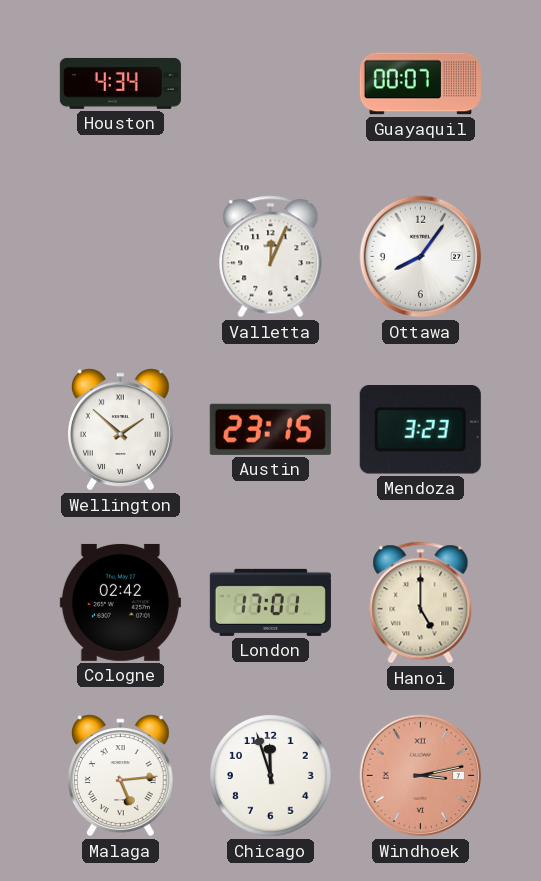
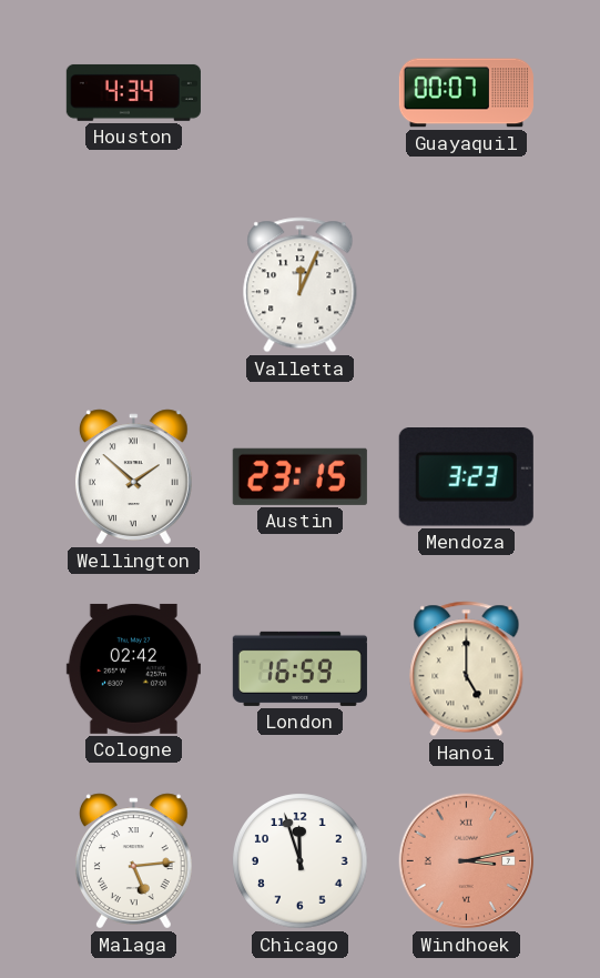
Ottawa: 8:06 -> none
London: 17:01 -> 16:59
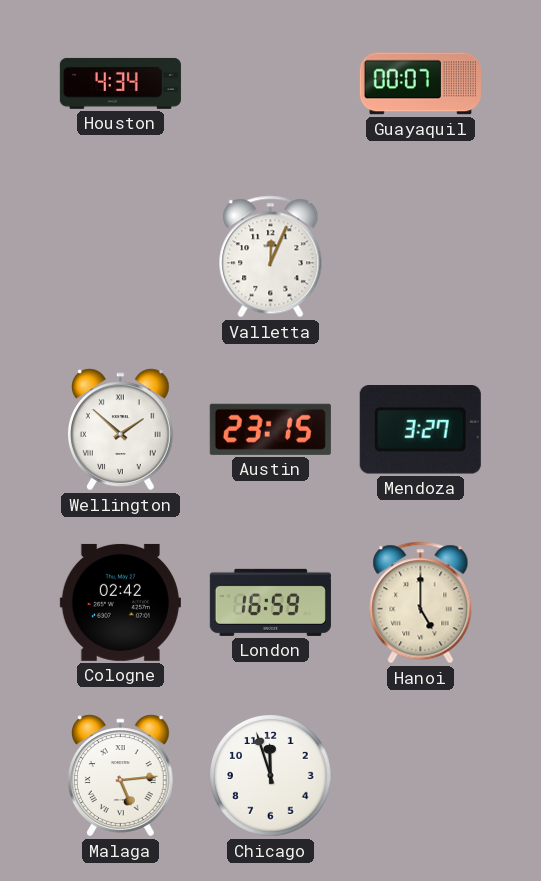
Mendoza: 3:23 -> 3:27
Windhoek: 3:13 -> none
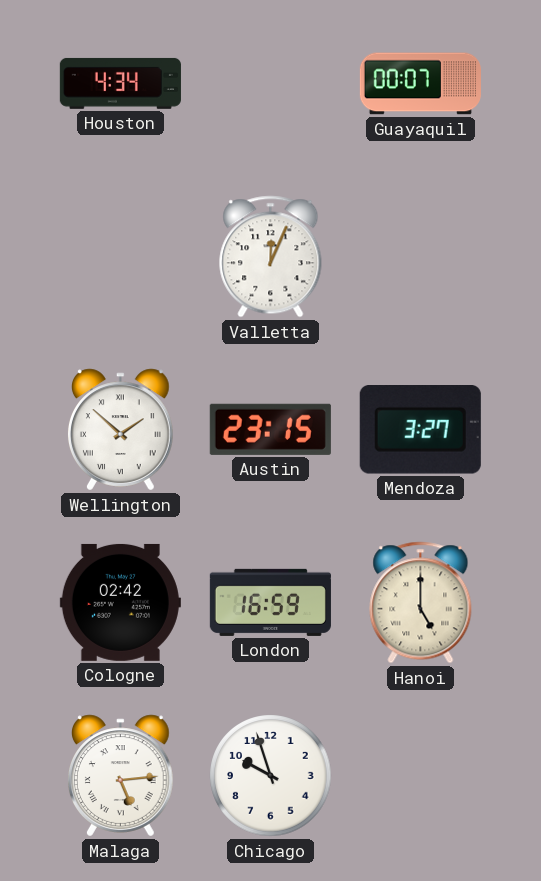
Chicago: 11:57 -> 9:57
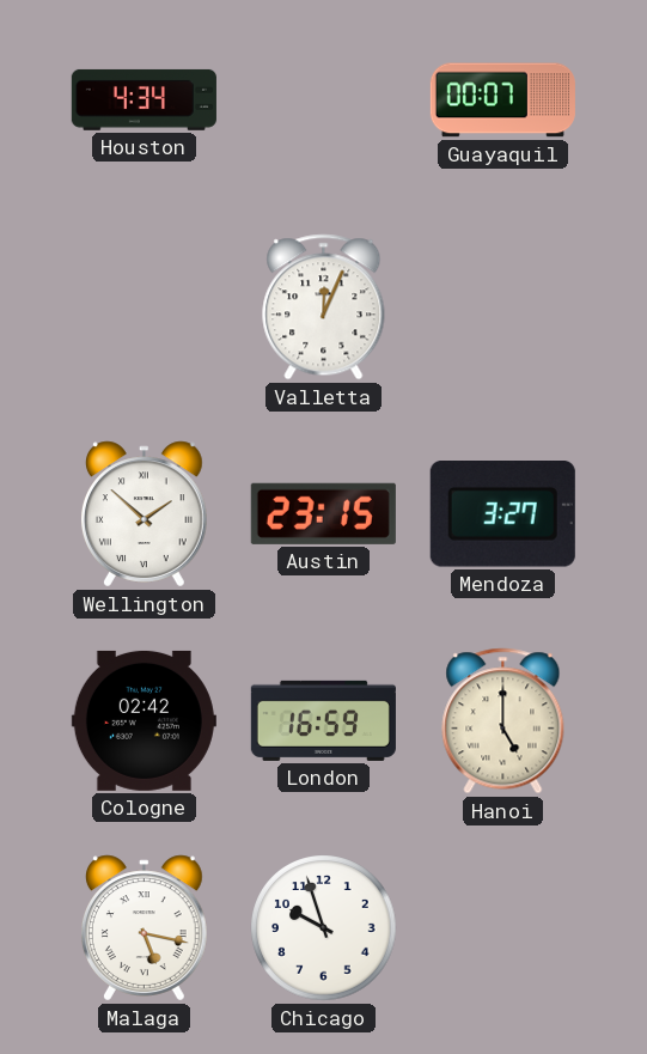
Malaga: 5:14 -> 5:17
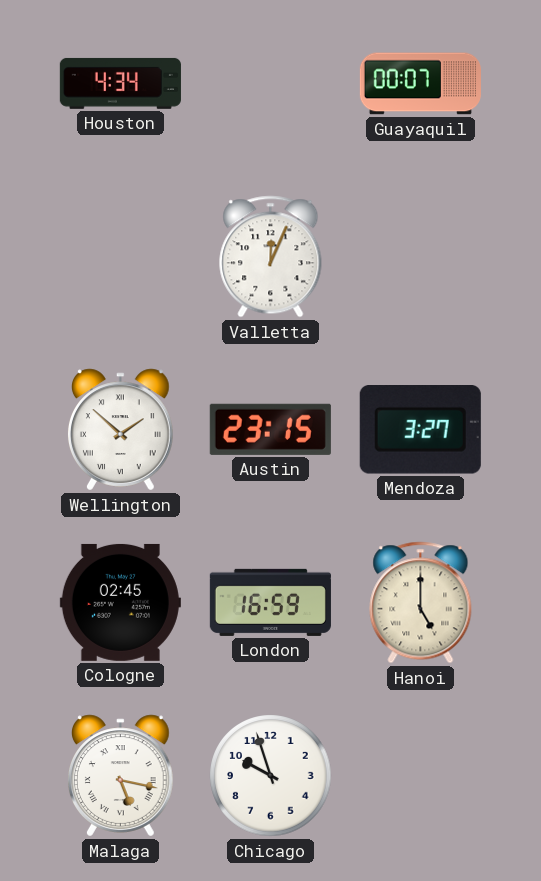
Cologne: 02:42 -> 02:45
